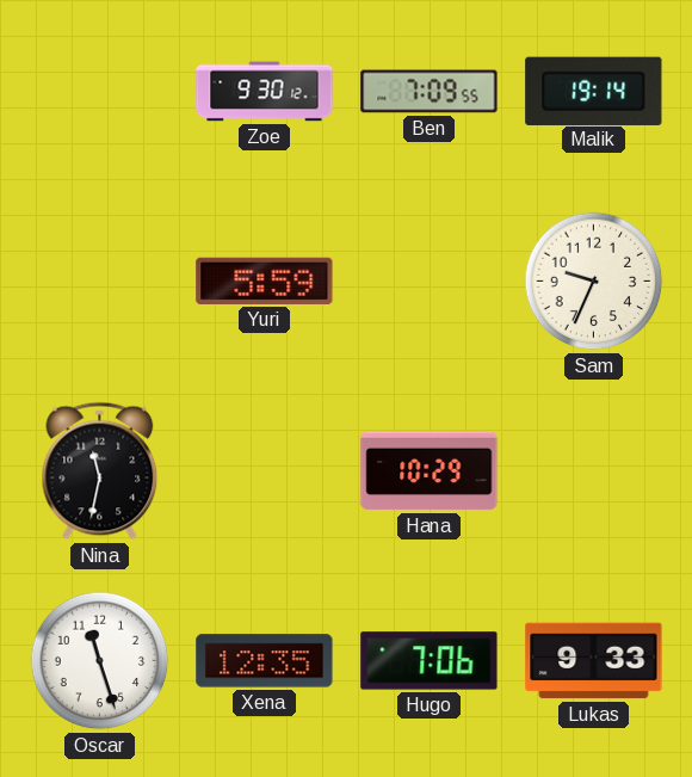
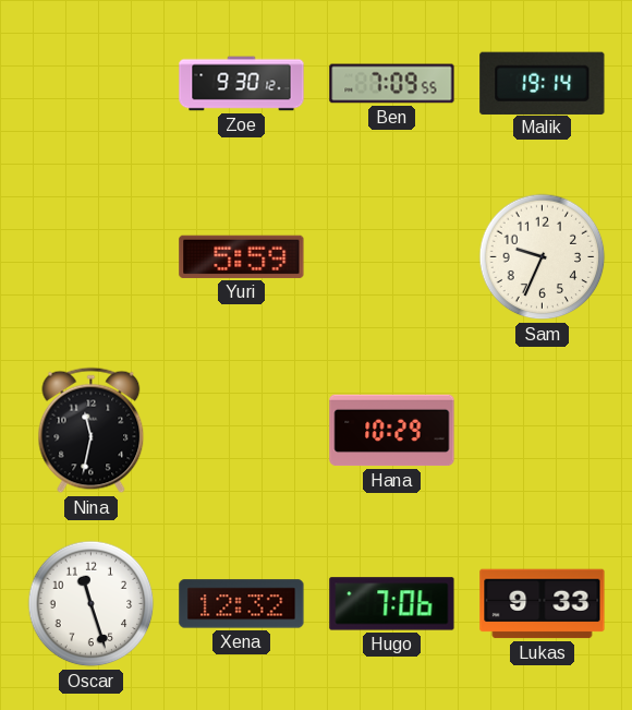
Xena: 12:35 -> 12:32
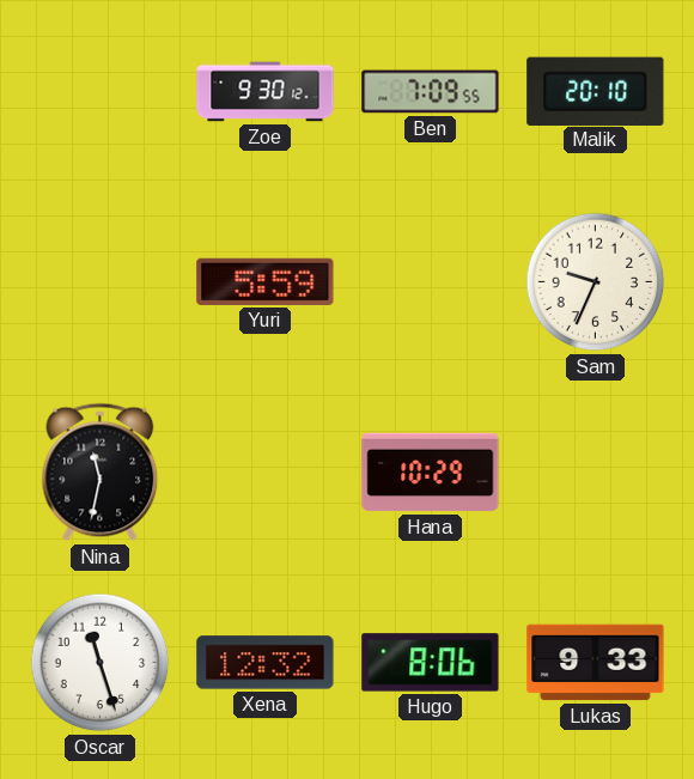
Malik: 19:14 -> 20:10
Hugo: 7:06 -> 8:06
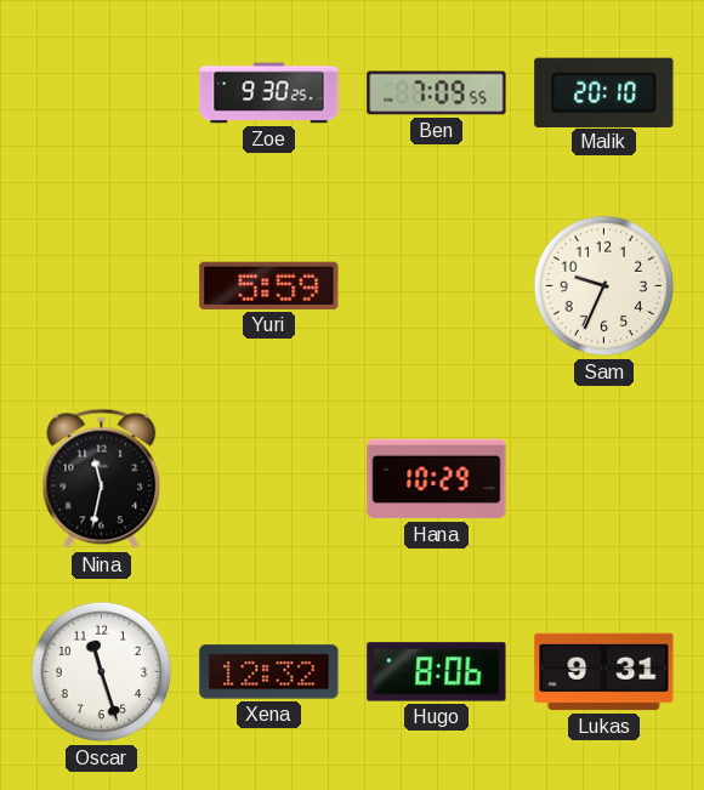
Zoe: 9:30:12 -> 9:30:25
Lukas: 9:33 -> 9:31
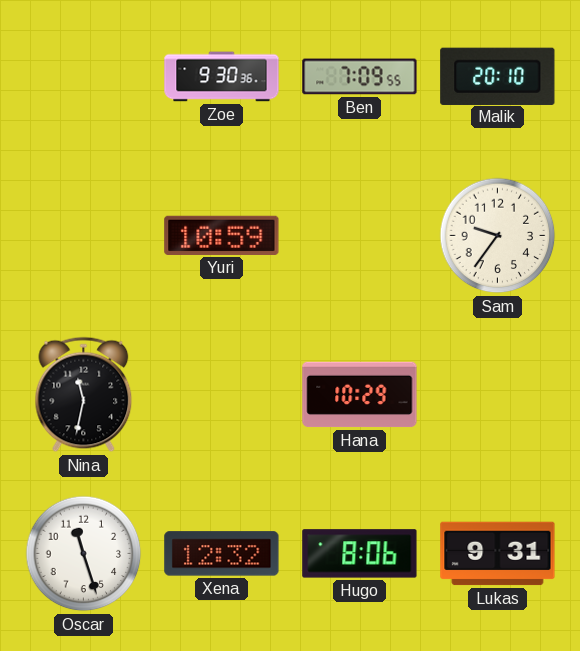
Zoe: 9:30:25 -> 9:30:36
Yuri: 5:59 -> 10:59
Sam: 9:34 -> 9:36
